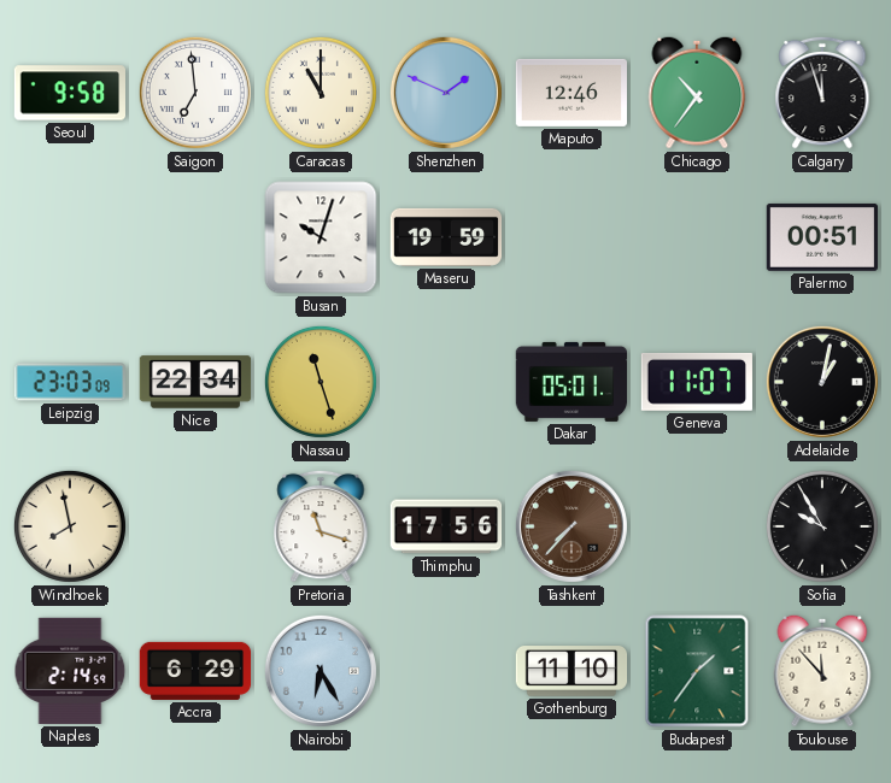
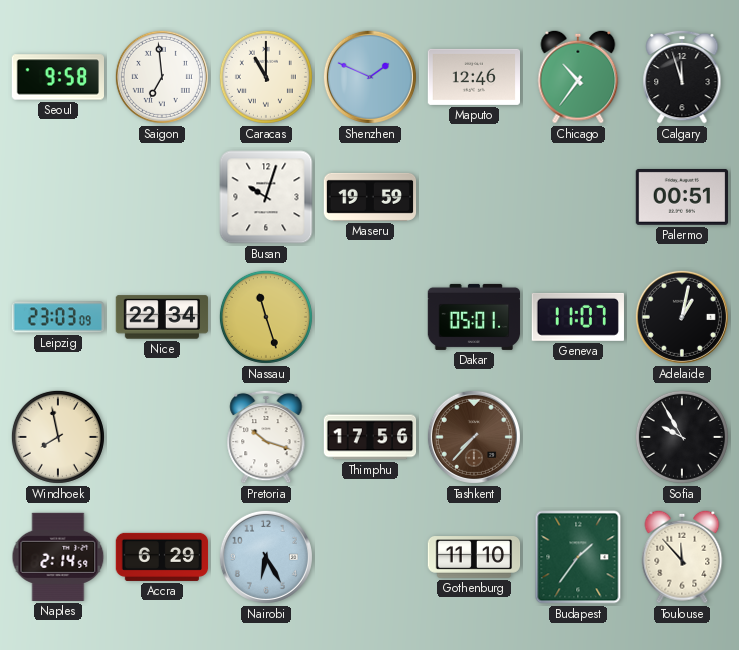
Pretoria: 11:18 -> 10:18
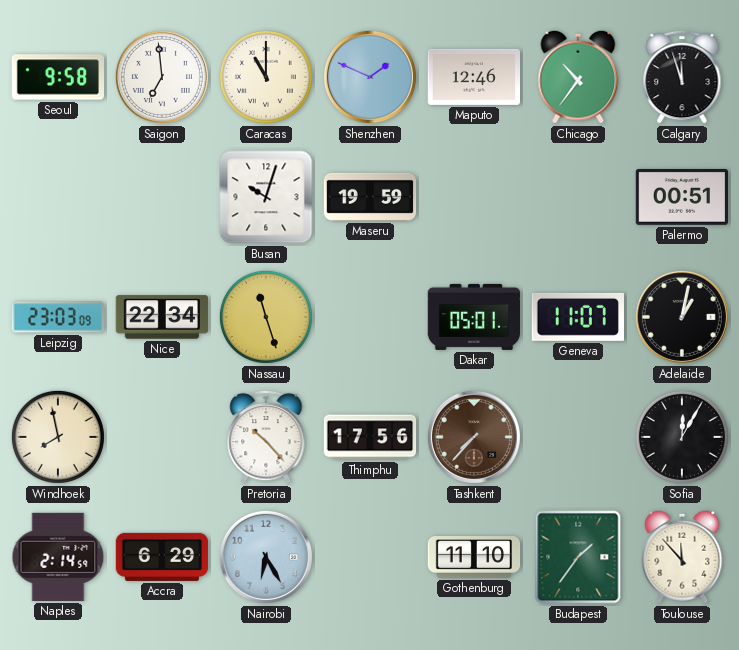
Pretoria: 10:18 -> 10:23
Sofia: 9:55 -> 12:05
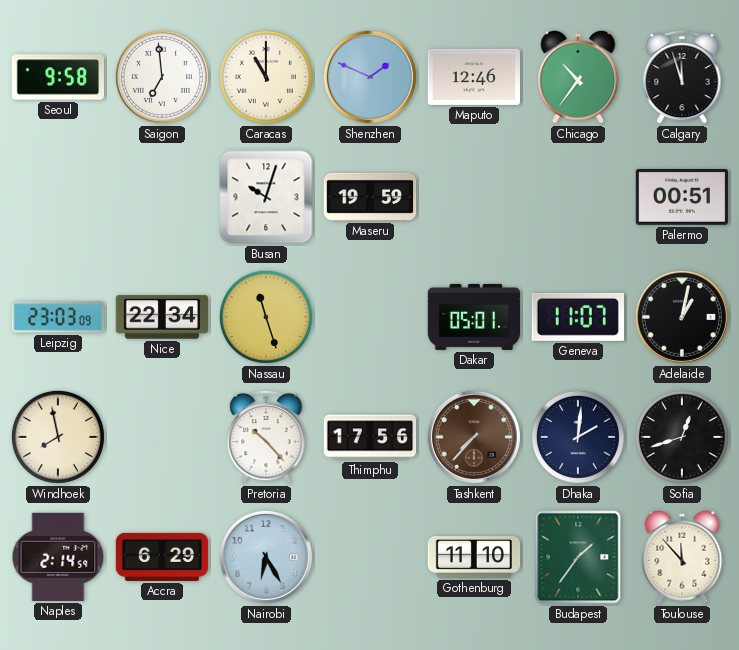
Dhaka: none -> 2:01
Sofia: 12:05 -> 12:42
